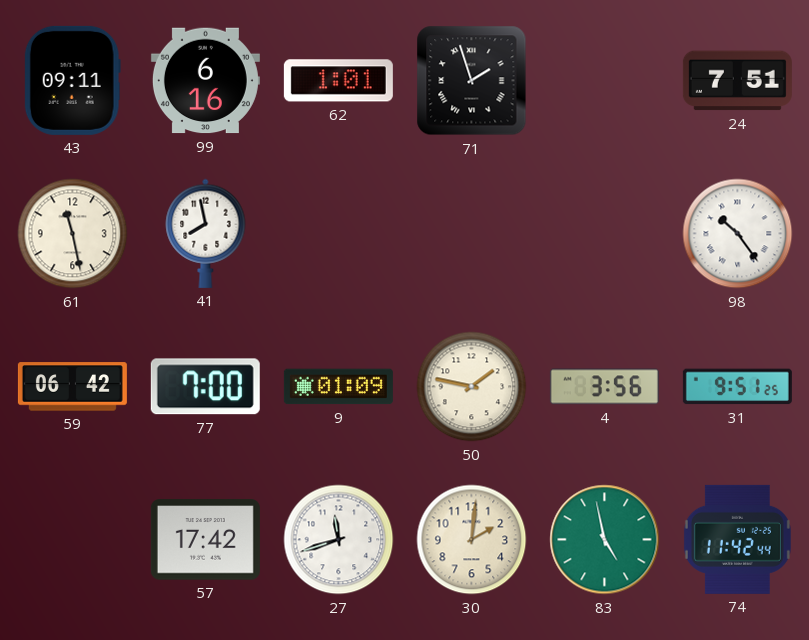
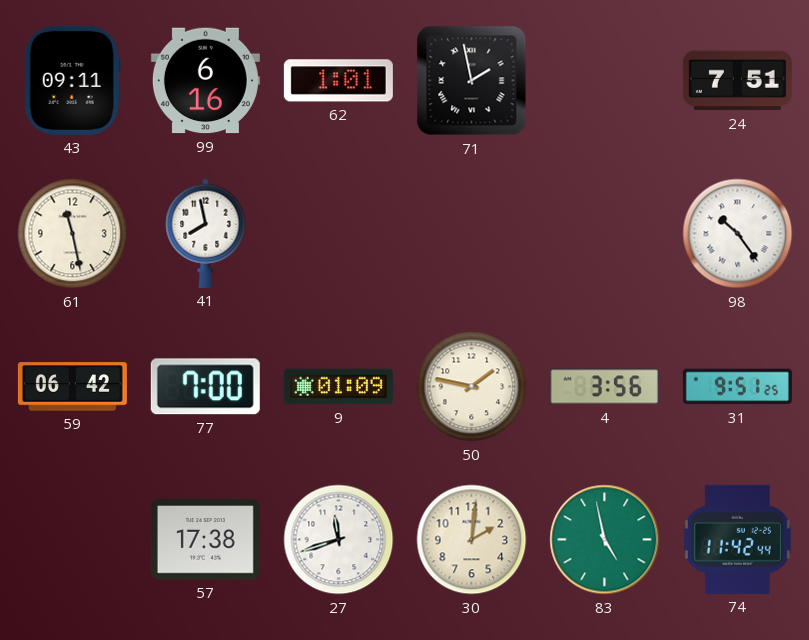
71: 1:57 -> 1:58
57: 17:42 -> 17:38
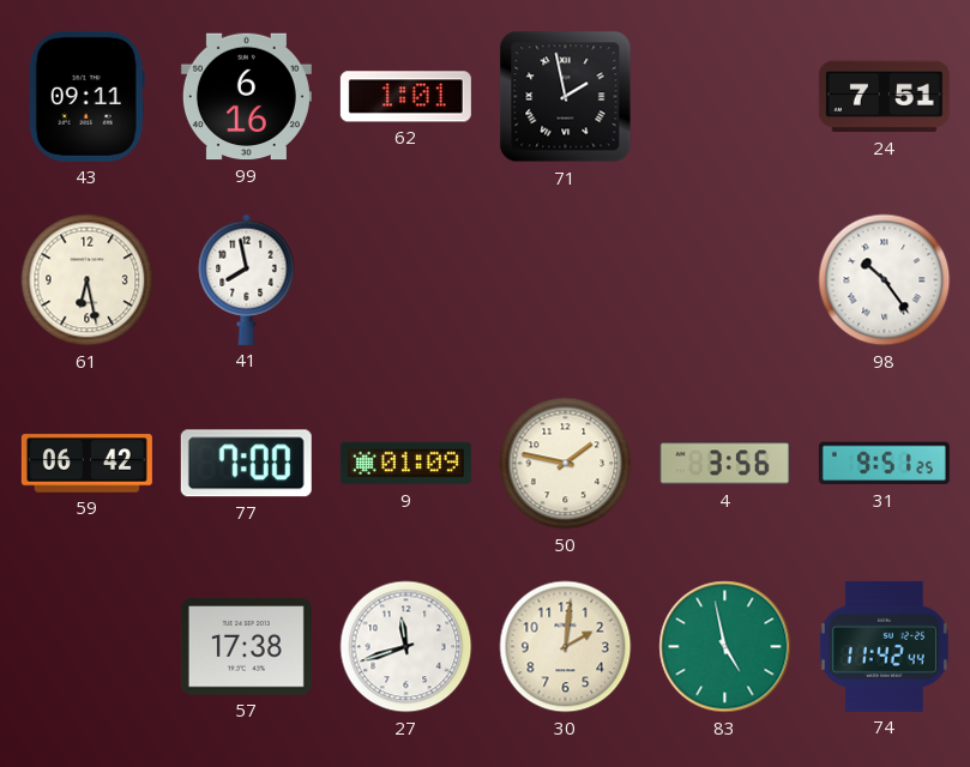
61: 11:28 -> 6:28
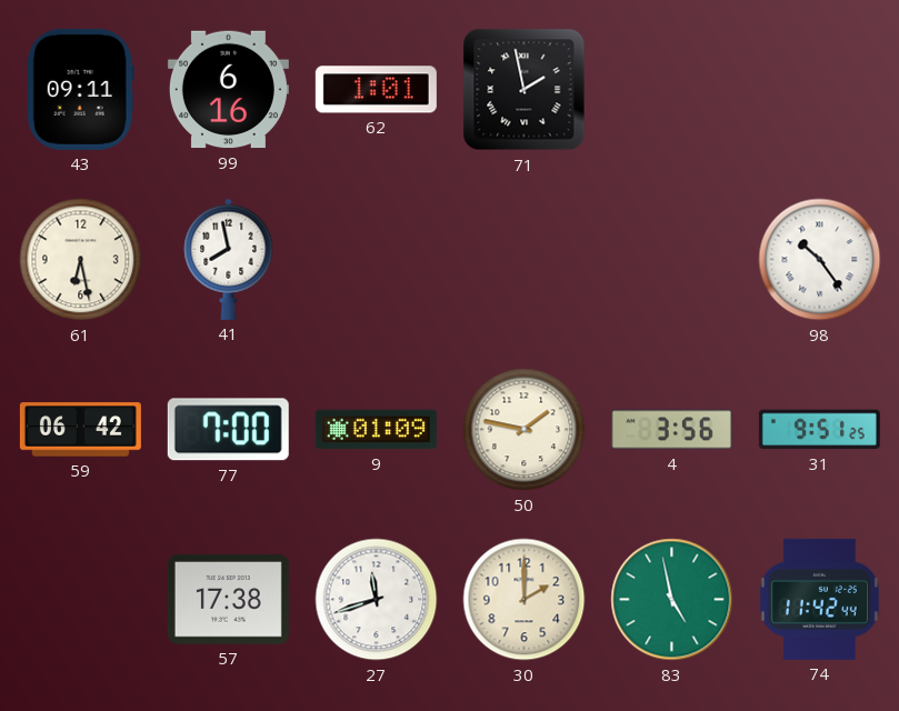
24: 7:51 -> none
30: 2:01 -> 2:00
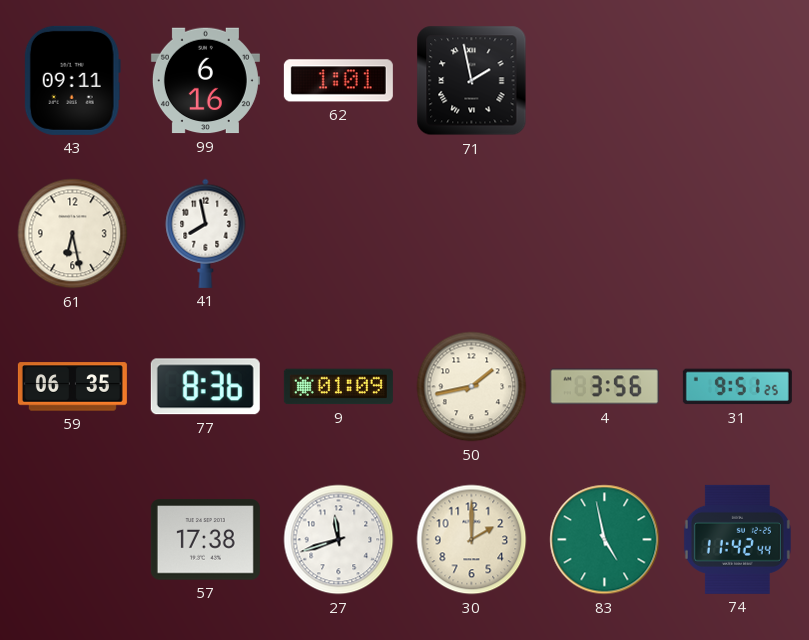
98: 10:24 -> none
59: 06:42 -> 06:35
77: 7:00 -> 8:36
50: 1:47 -> 1:43
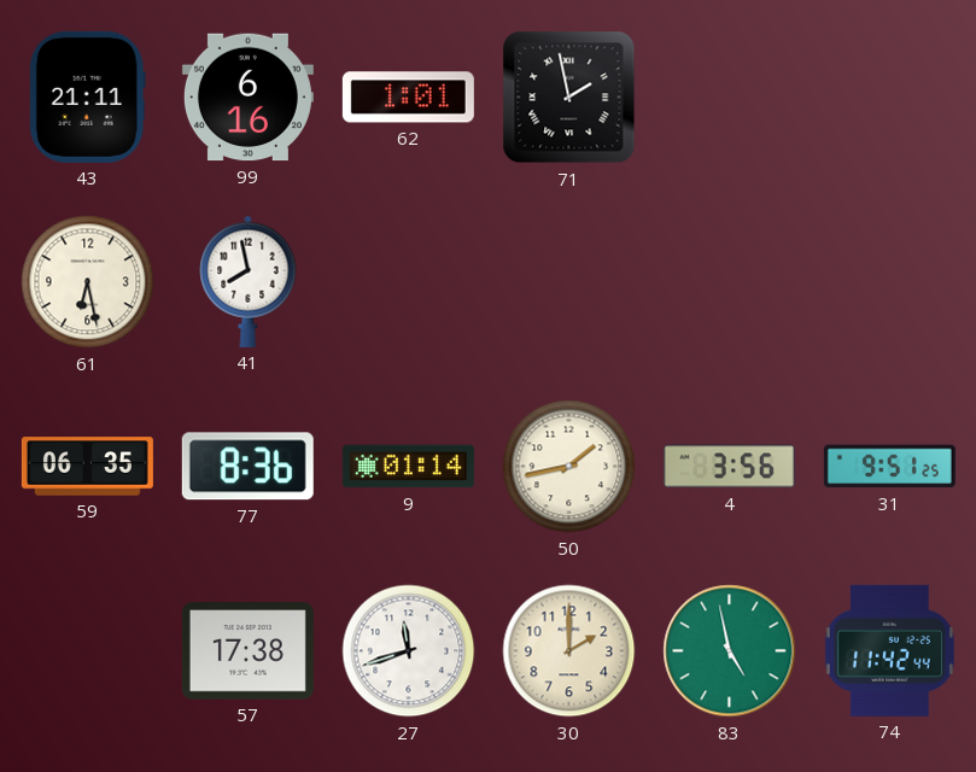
43: 09:11 -> 21:11
9: 01:09 -> 01:14
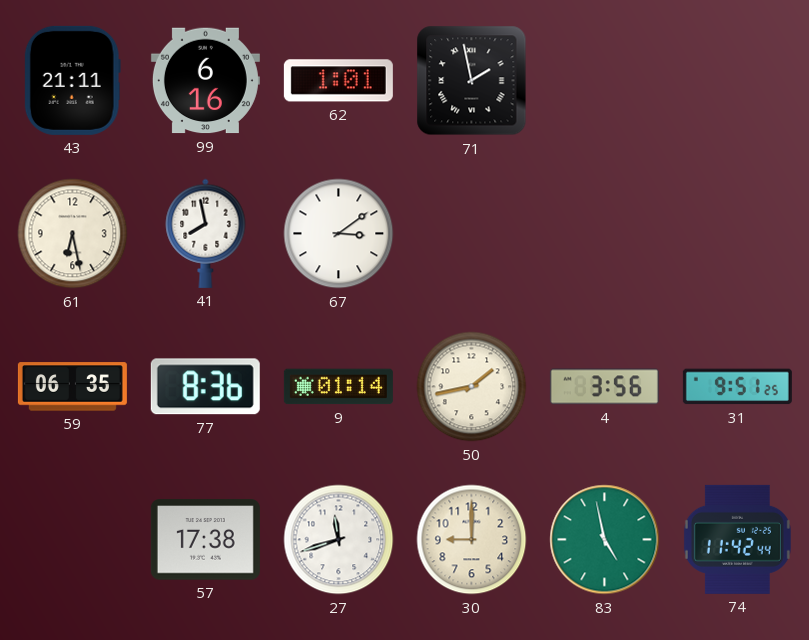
67: none -> 3:09
30: 2:00 -> 9:00
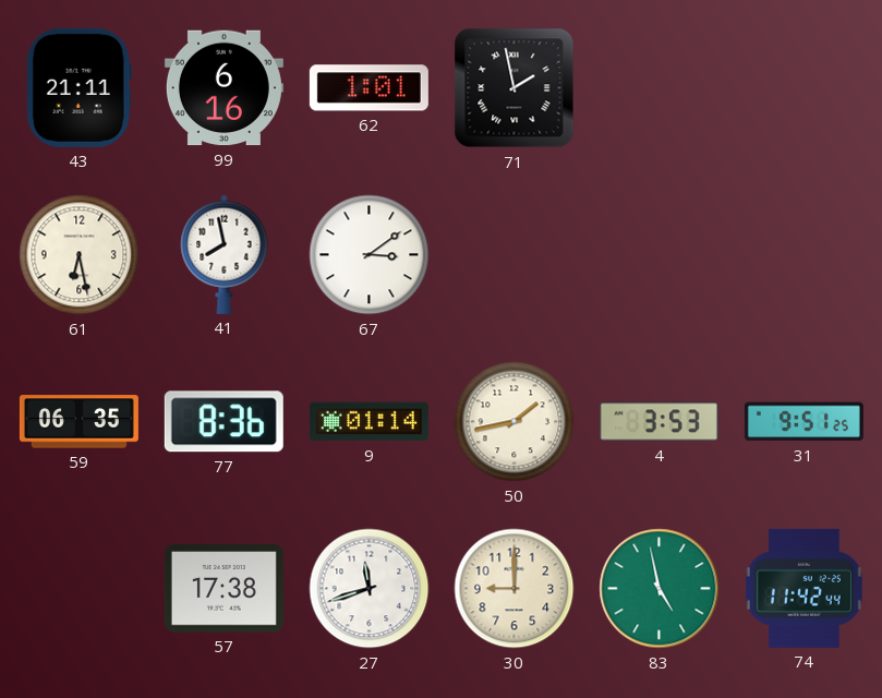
4: 3:56 -> 3:53
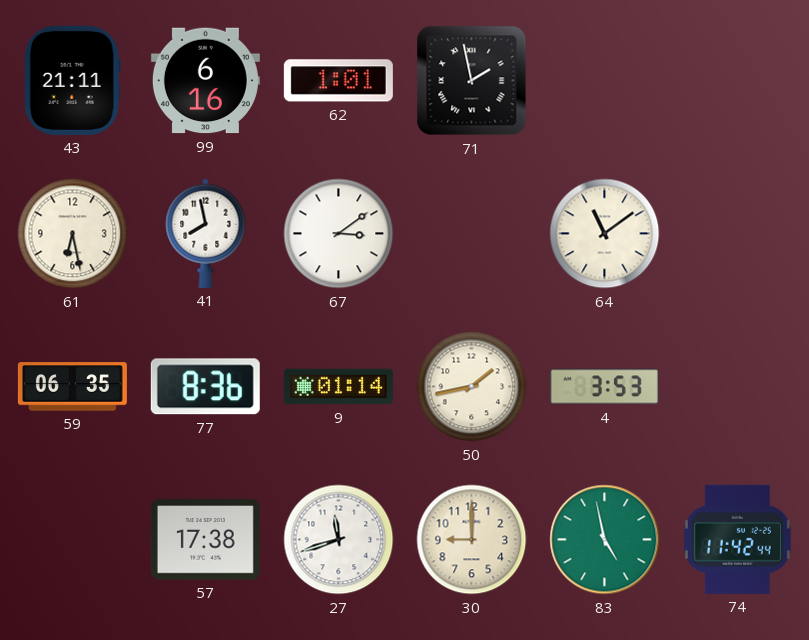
64: none -> 11:09
31: 9:51 -> none
